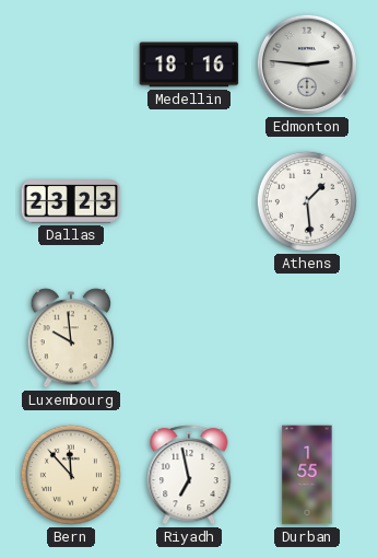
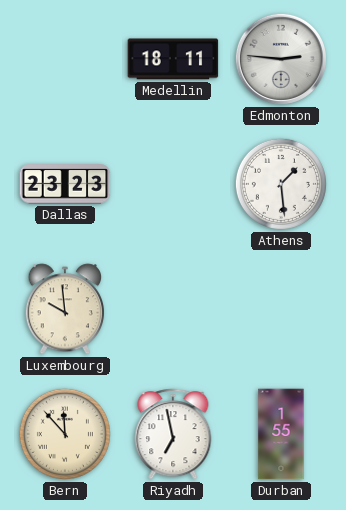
Medellin: 18:16 -> 18:11
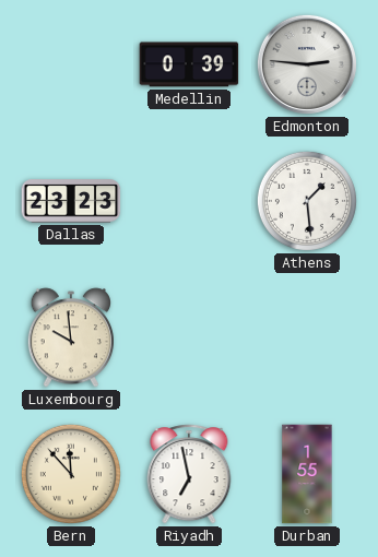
Medellin: 18:11 -> 0:39
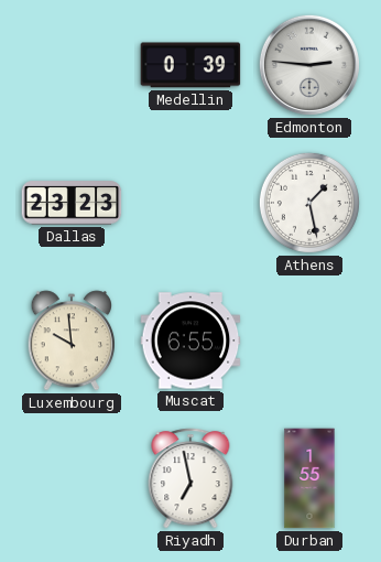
Athens: 1:29 -> 1:28
Muscat: none -> 6:55
Bern: 11:53 -> none
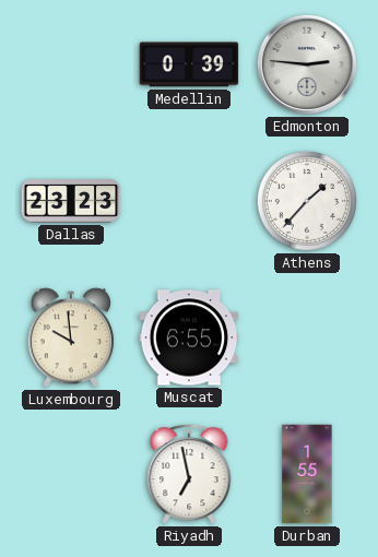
Athens: 1:28 -> 1:37
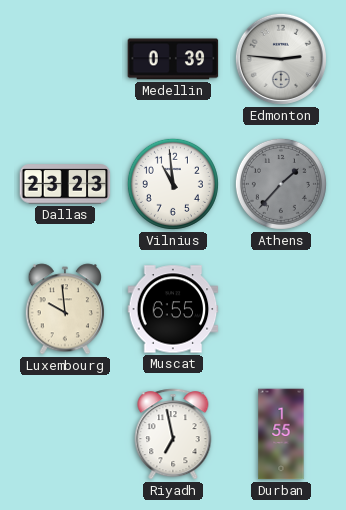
Vilnius: none -> 10:59
Athens dial: white -> grey
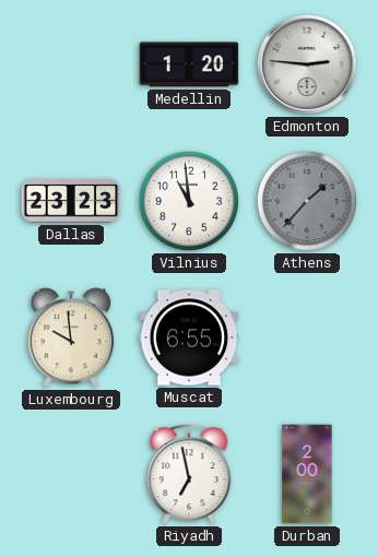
Medellin: 0:39 -> 1:20
Durban: 1:55 -> 2:00
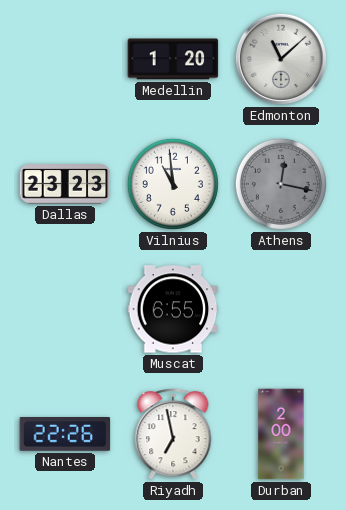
Edmonton: 2:46 -> 11:08
Athens: 1:37 -> 12:17
Luxembourg: 9:59 -> none
Nantes: none -> 22:26
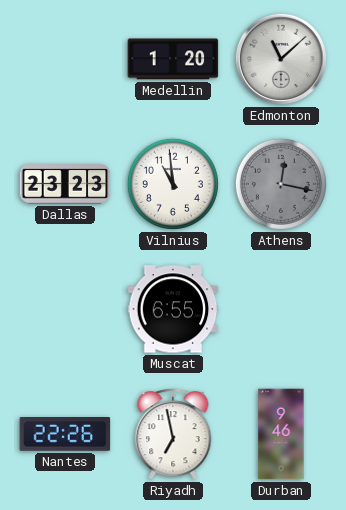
Durban: 2:00 -> 9:46
